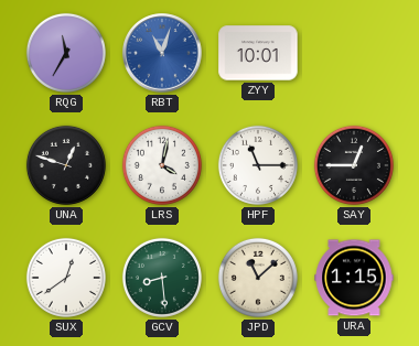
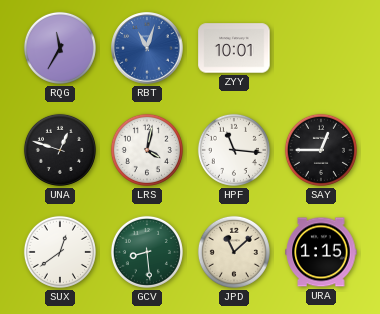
HPF: 11:15 -> 11:16
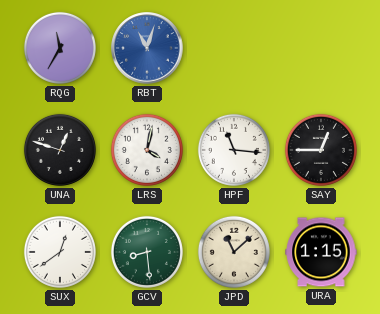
ZYY: 10:01 -> none
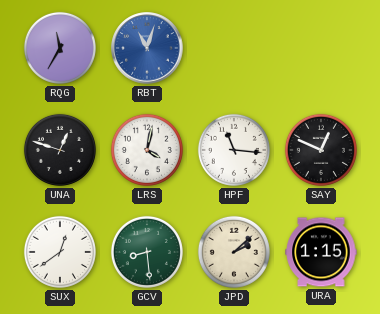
SAY: 12:45 -> 12:49
JPD: 11:08 -> 2:08
